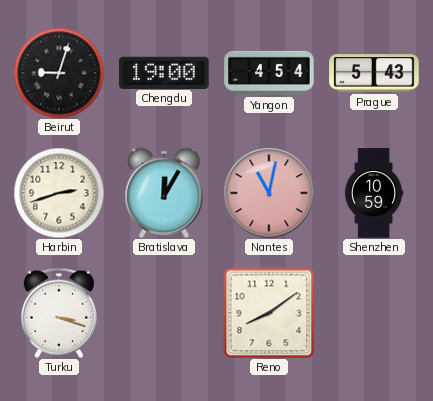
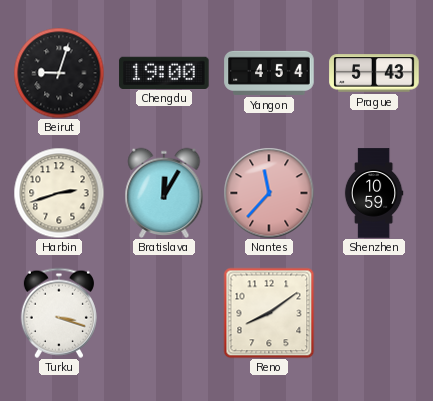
Nantes: 11:02 -> 11:37
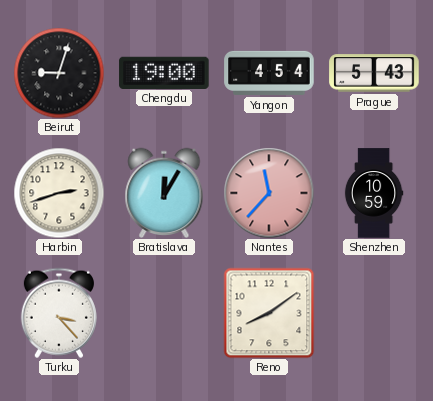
Turku: 3:18 -> 3:23
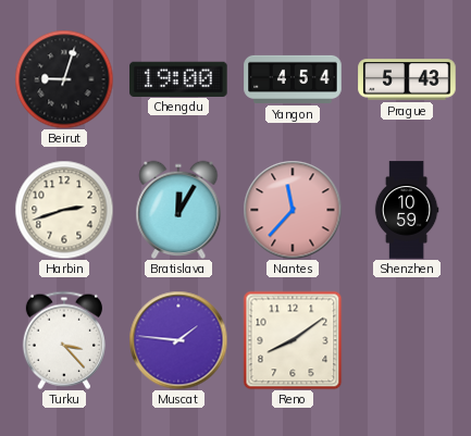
Muscat: none -> 1:46
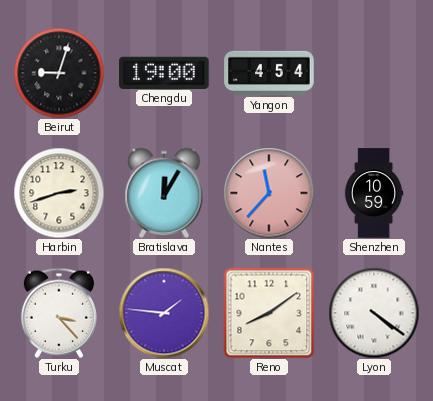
Prague: 5:43 -> none
Lyon: none -> 4:21
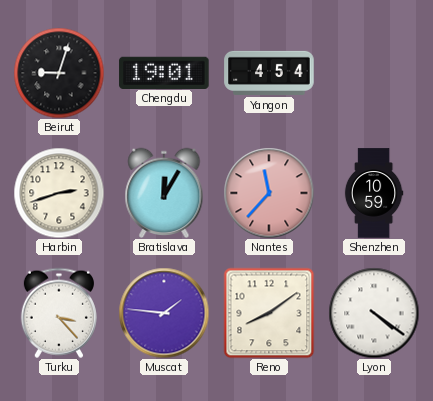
Chengdu: 19:00 -> 19:01
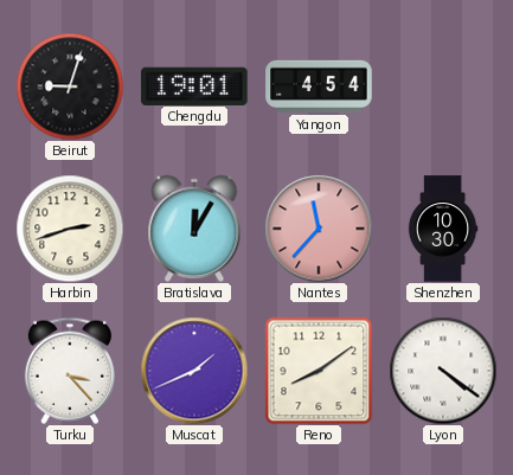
Shenzhen: 10:59 -> 10:30
Muscat: 1:46 -> 1:41
